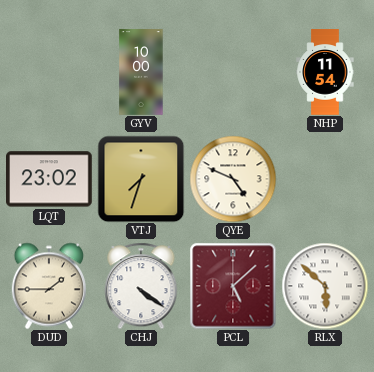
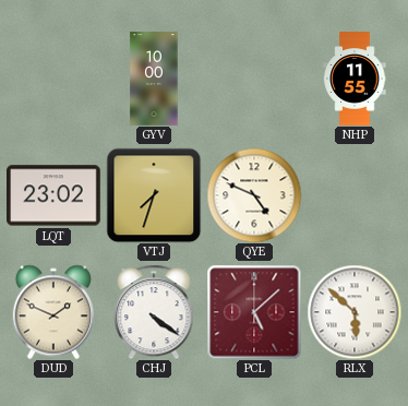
NHP: 11:54 -> 11:55
DUD: 1:45 -> 1:49
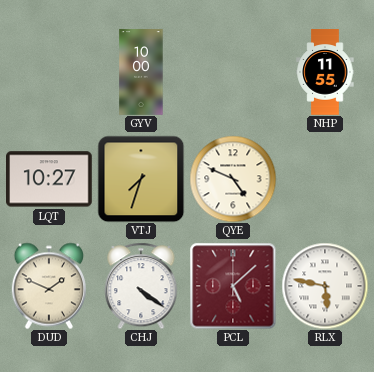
LQT: 23:02 -> 10:27
RLX: 5:52 -> 5:47
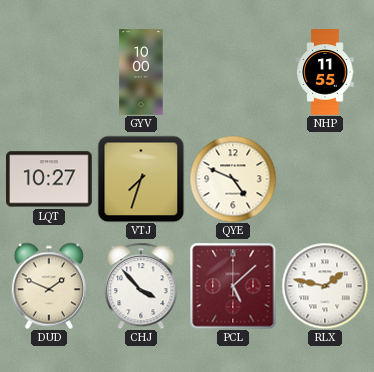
CHJ: 4:21 -> 3:53
RLX: 5:47 -> 1:47
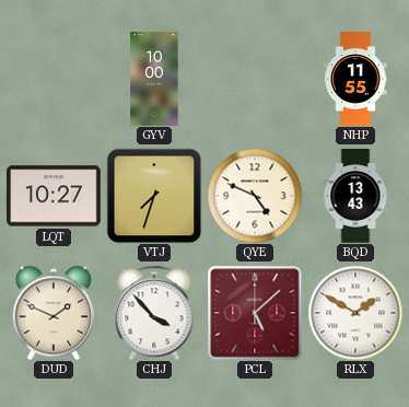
BQD: none -> 13:43
RLX: 1:47 -> 1:50
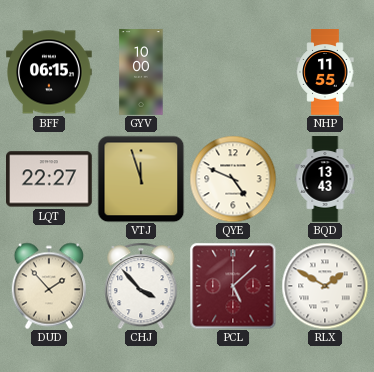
BFF: none -> 06:15
LQT: 10:27 -> 22:27
VTJ: 7:33 -> 11:57
DUD: 1:49 -> 1:53
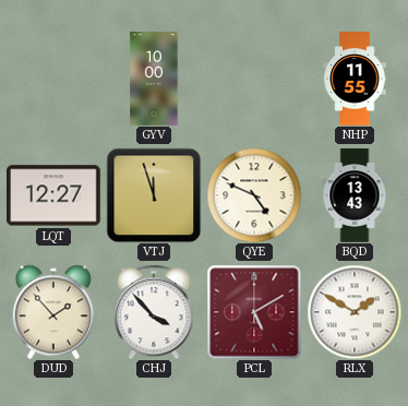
BFF: 06:15 -> none
LQT: 22:27 -> 12:27
PCL: 5:08 -> 5:10
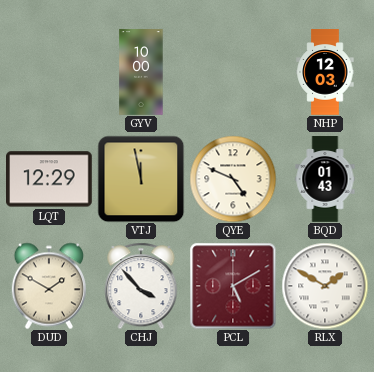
NHP: 11:55 -> 12:03
LQT: 12:27 -> 12:29
VTJ: 11:57 -> 11:58
BQD: 13:43 -> 01:43
DUD: 1:53 -> 1:50
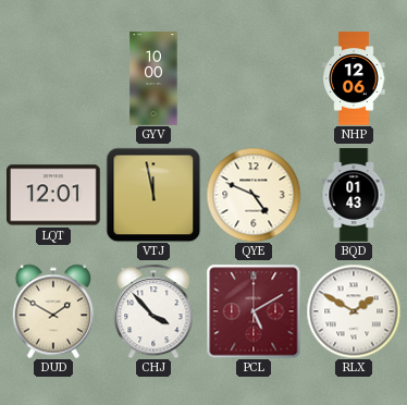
NHP: 12:03 -> 12:06
LQT: 12:29 -> 12:01
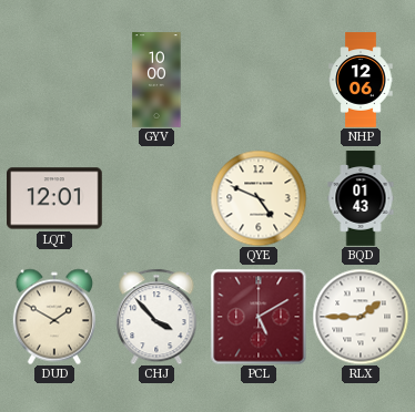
VTJ: 11:58 -> none
RLX: 1:50 -> 1:45
